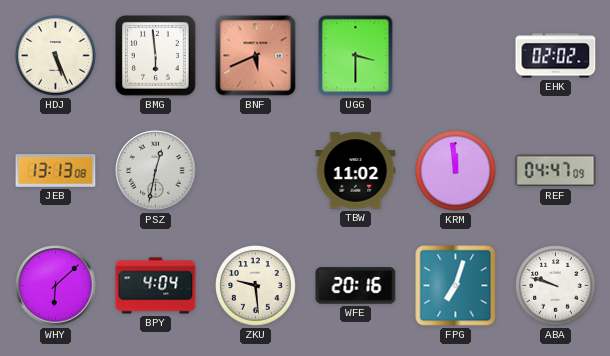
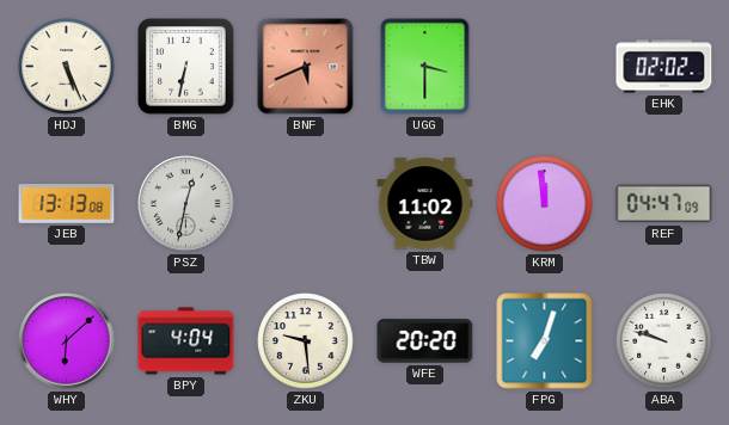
BMG: 5:59 -> 6:32
WFE: 20:16 -> 20:20
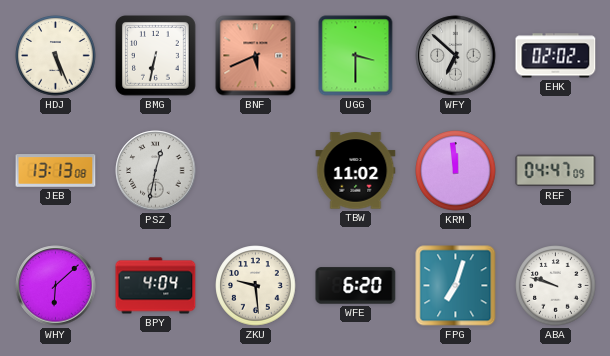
WFY: none -> 6:52
WFE: 20:20 -> 6:20
